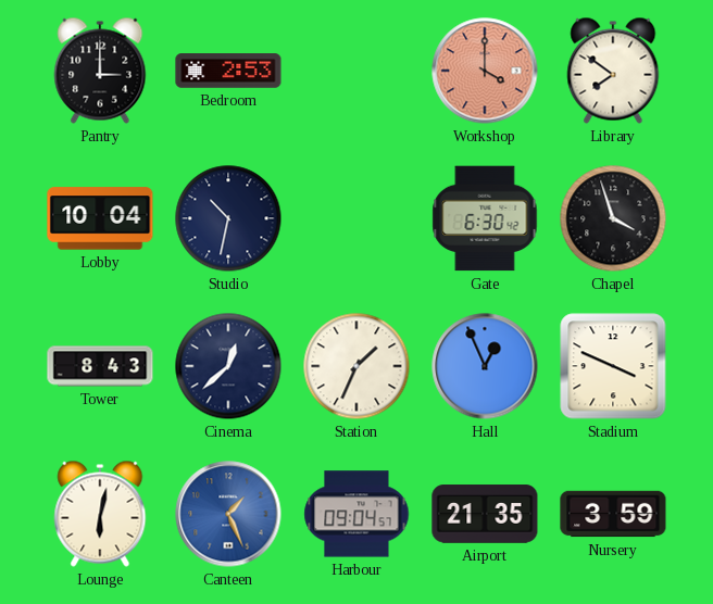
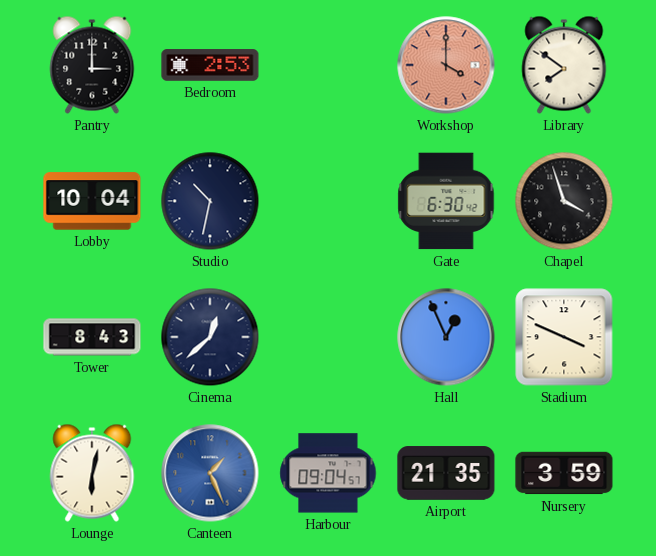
Station: 1:34 -> none
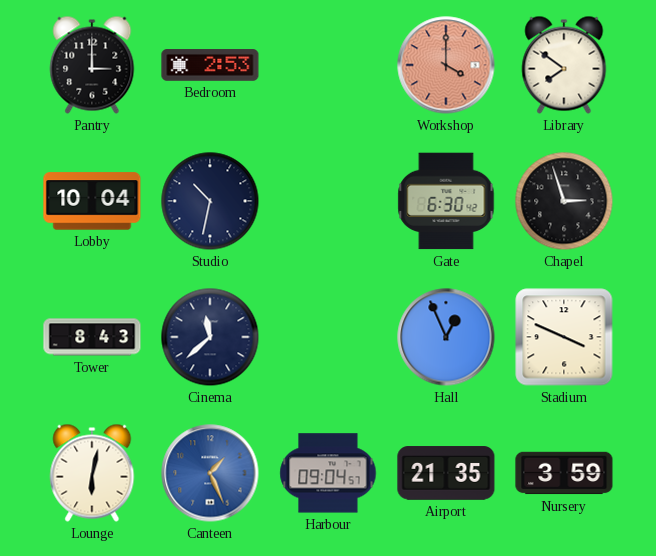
Chapel: 3:57 -> 2:57
Cinema: 12:38 -> 11:38
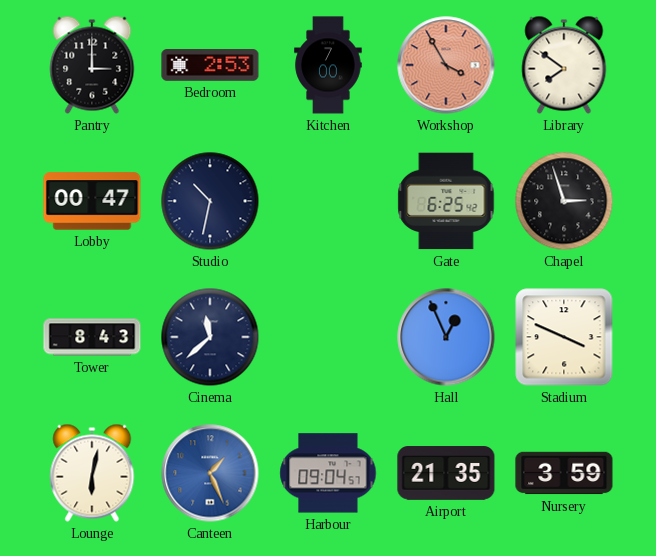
Kitchen: none -> 7:00
Workshop: 4:00 -> 3:55
Lobby: 10:04 -> 00:47
Gate: 6:30 -> 6:25
